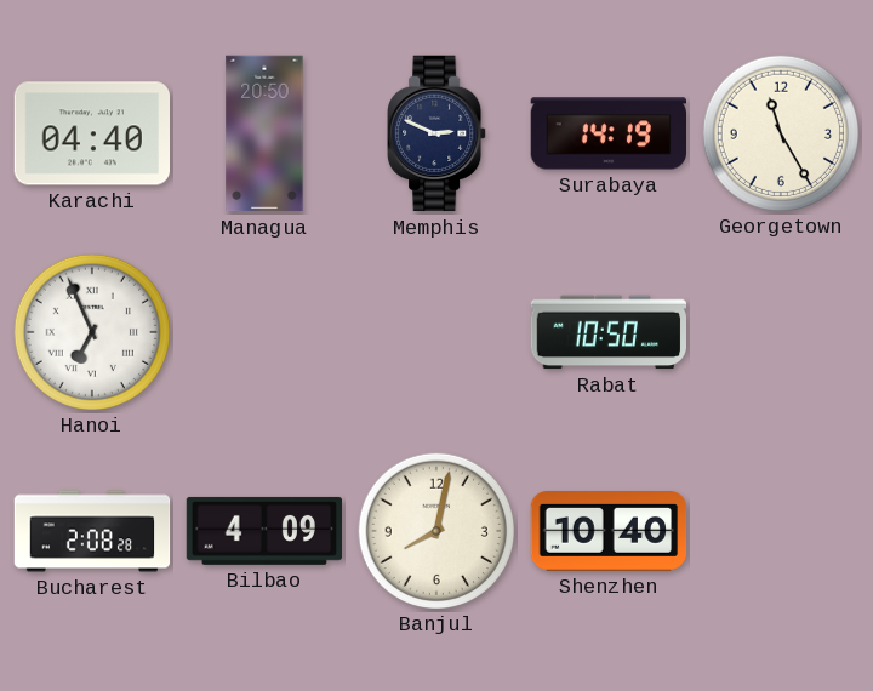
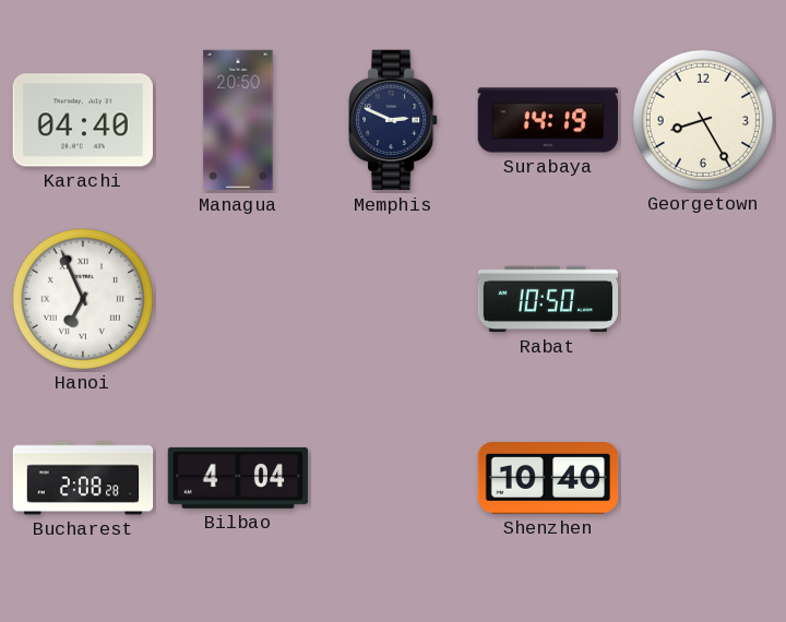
Georgetown: 11:25 -> 8:25
Bilbao: 4:09 -> 4:04
Banjul: 8:02 -> none
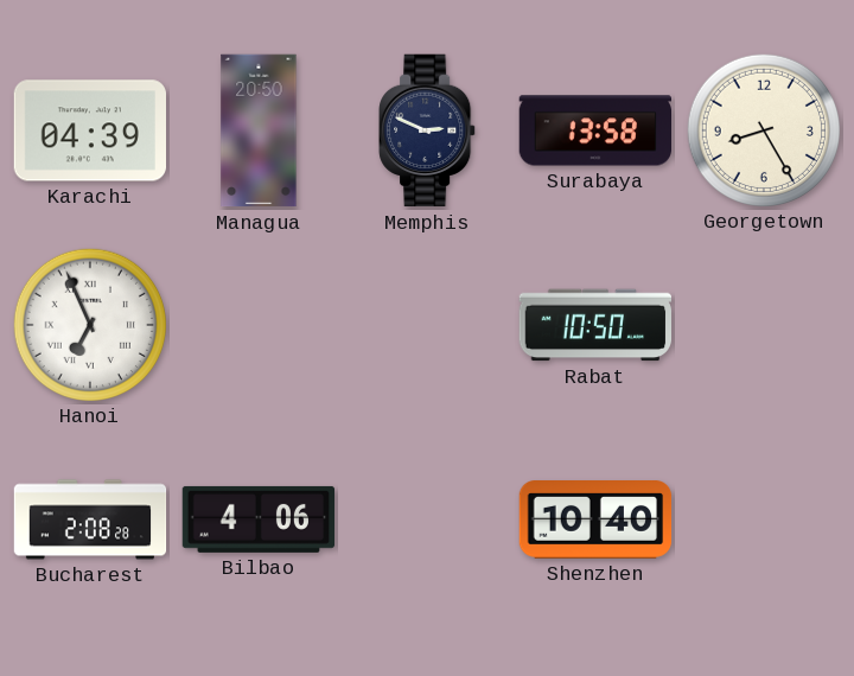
Karachi: 04:40 -> 04:39
Surabaya: 14:19 -> 13:58
Bilbao: 4:04 -> 4:06
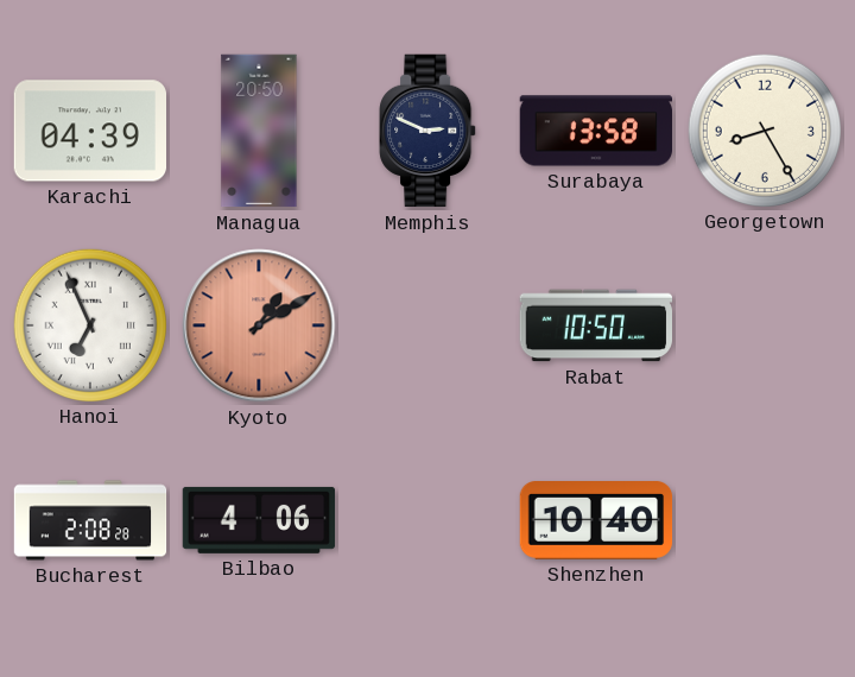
Kyoto: none -> 1:10
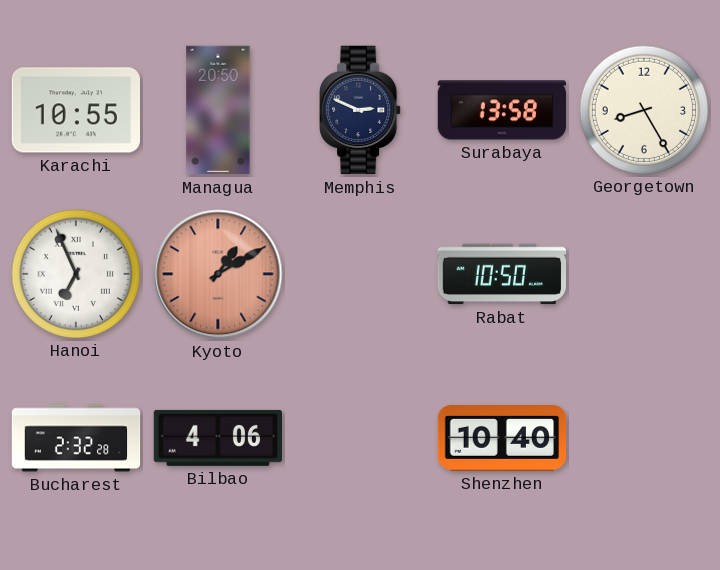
Karachi: 04:39 -> 10:55
Bucharest: 2:08 -> 2:32
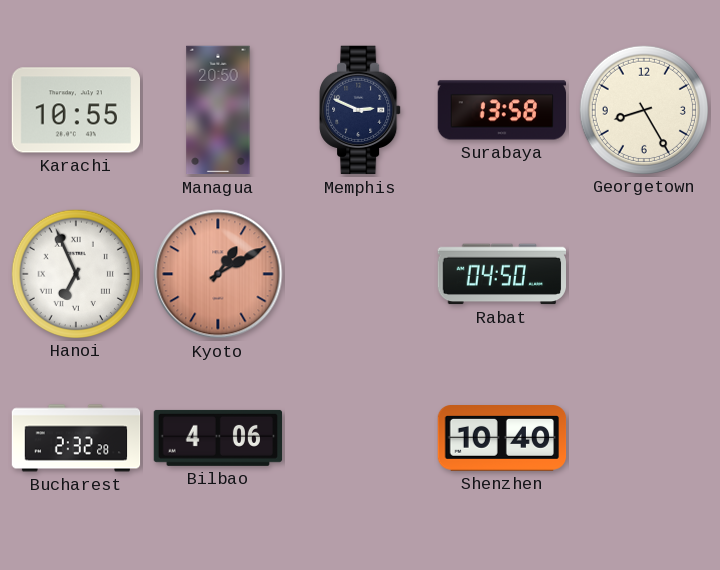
Rabat: 10:50 -> 04:50
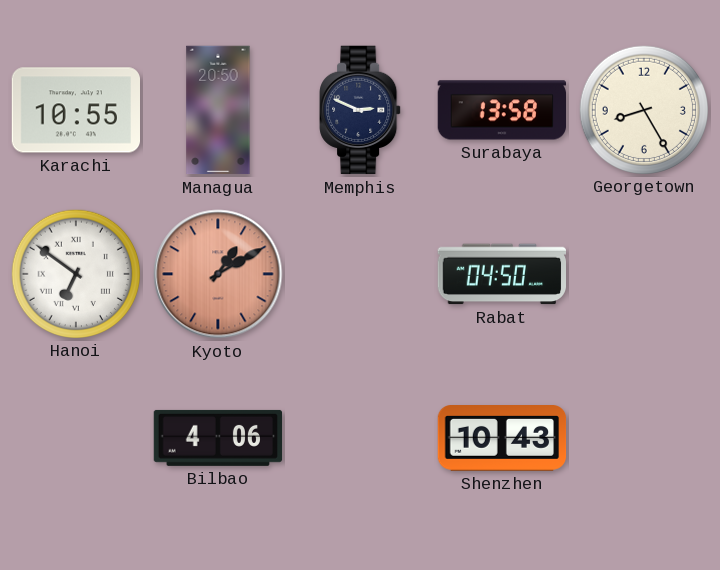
Hanoi: 6:56 -> 6:51
Bucharest: 2:32 -> none
Shenzhen: 10:40 -> 10:43
